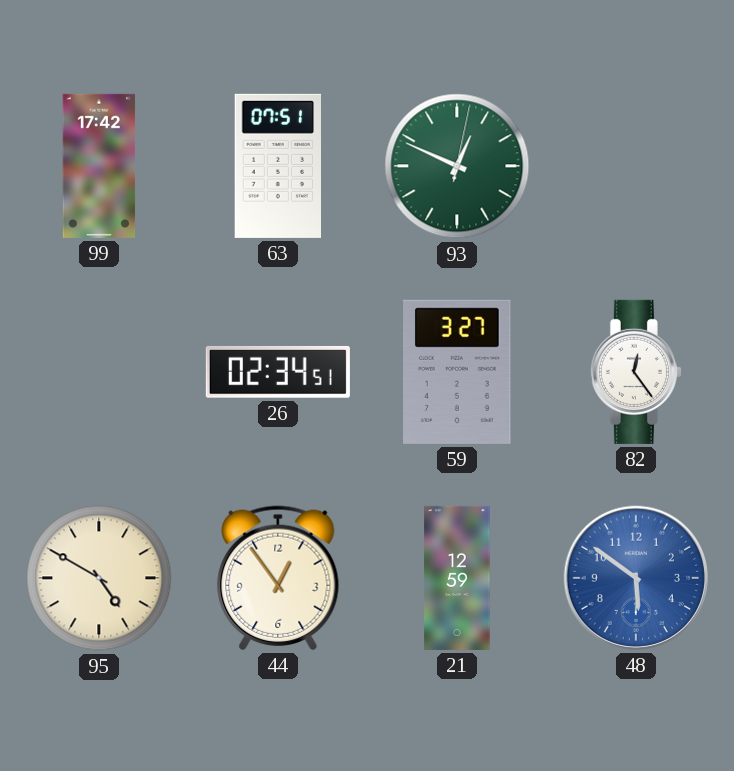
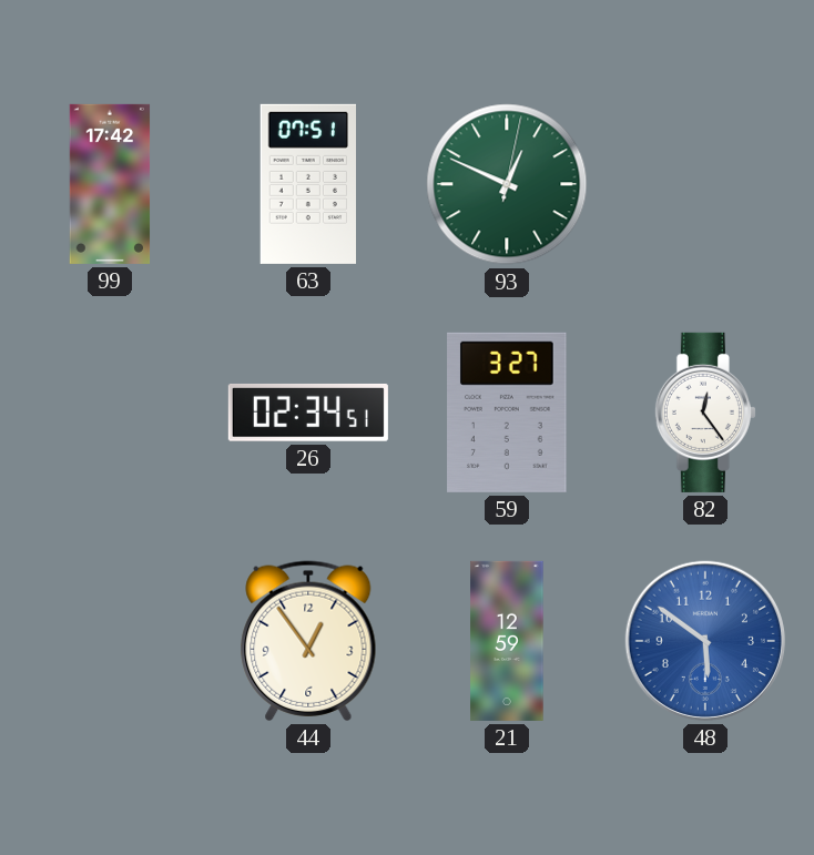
95: 4:50 -> none
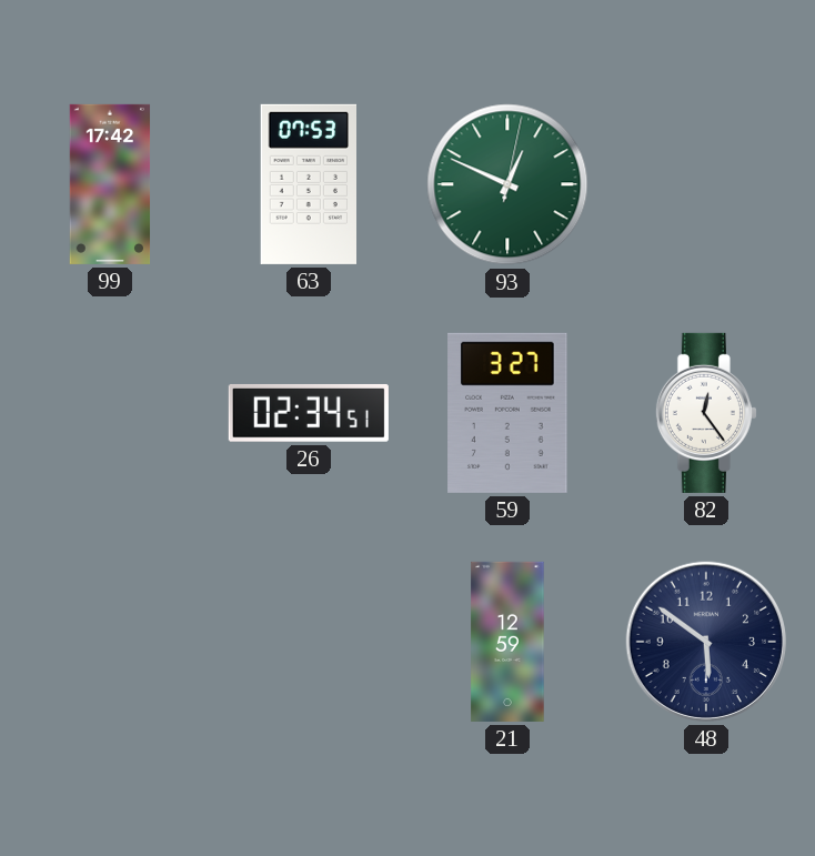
63: 07:51 -> 07:53
44: 12:54 -> none
48 dial: blue -> navy
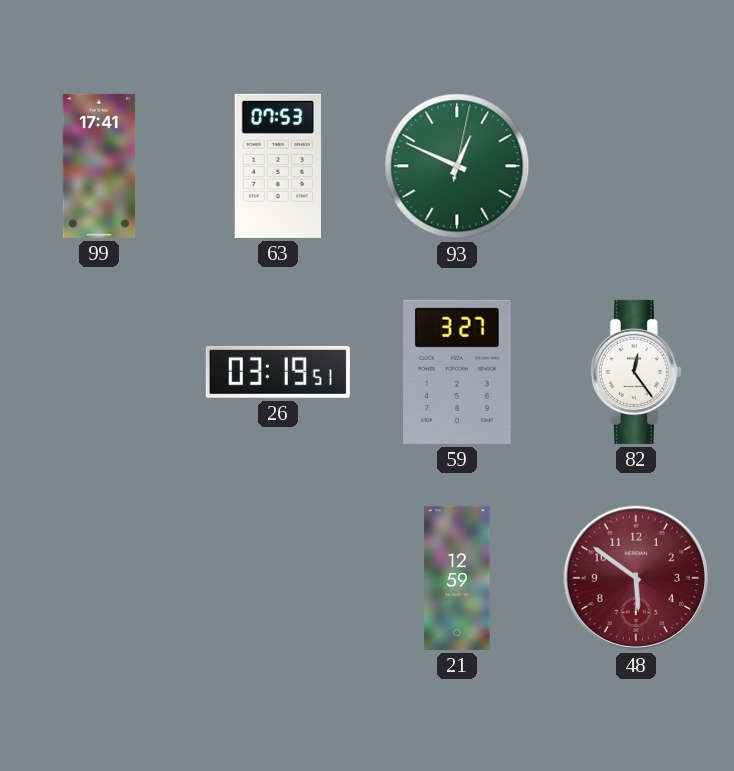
99: 17:42 -> 17:41
26: 02:34 -> 03:19
48 dial: navy -> burgundy
